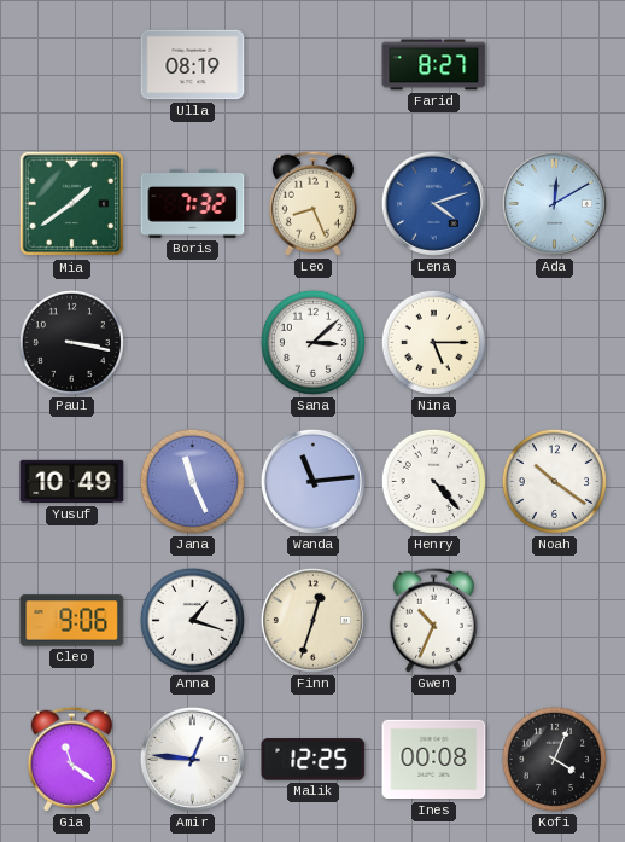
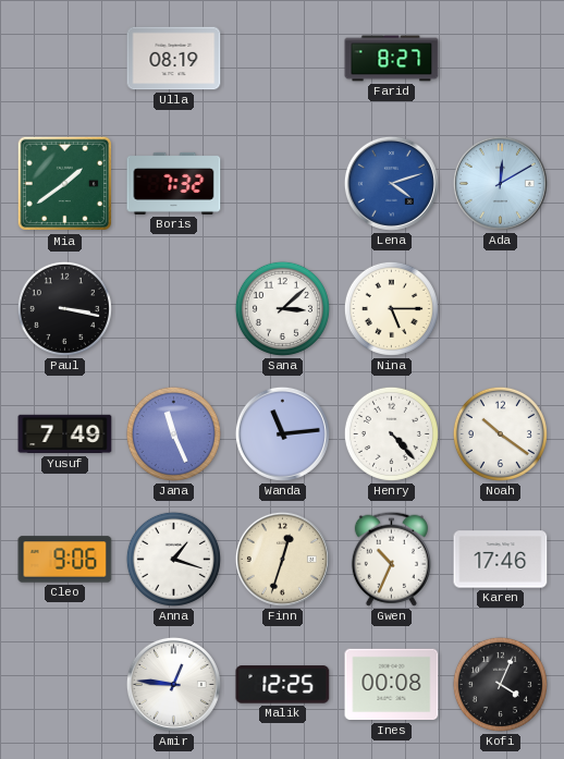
Leo: 8:26 -> none
Yusuf: 10:49 -> 7:49
Karen: none -> 17:46
Gia: 11:21 -> none
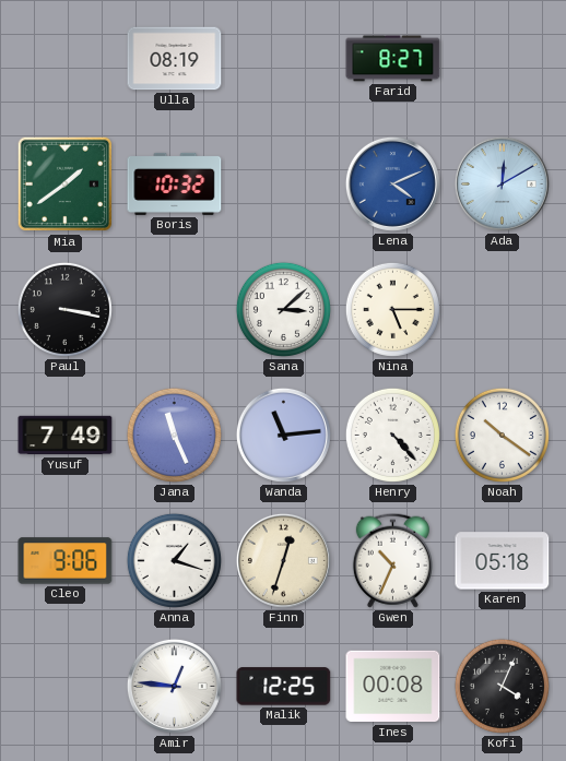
Boris: 7:32 -> 10:32
Lena: 4:12 -> 4:11
Karen: 17:46 -> 05:18
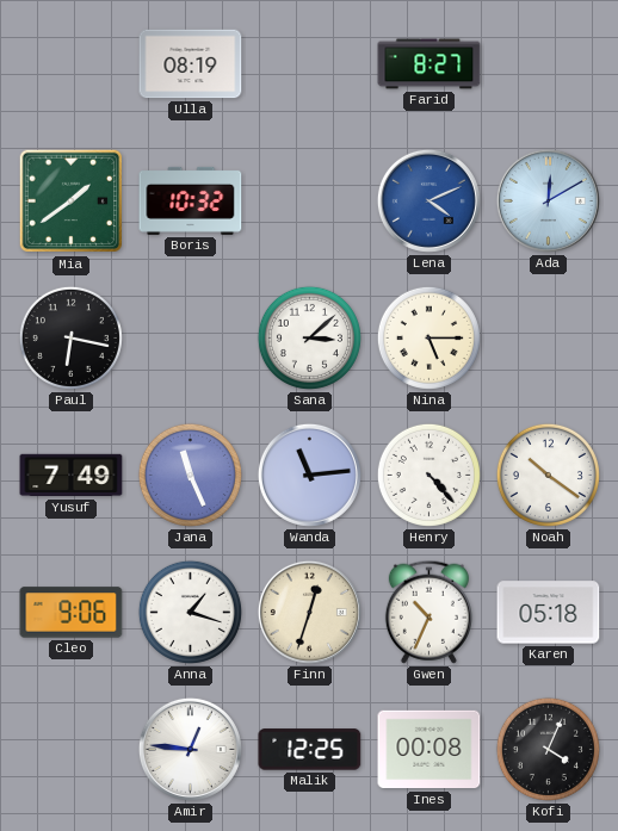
Paul: 3:17 -> 6:17
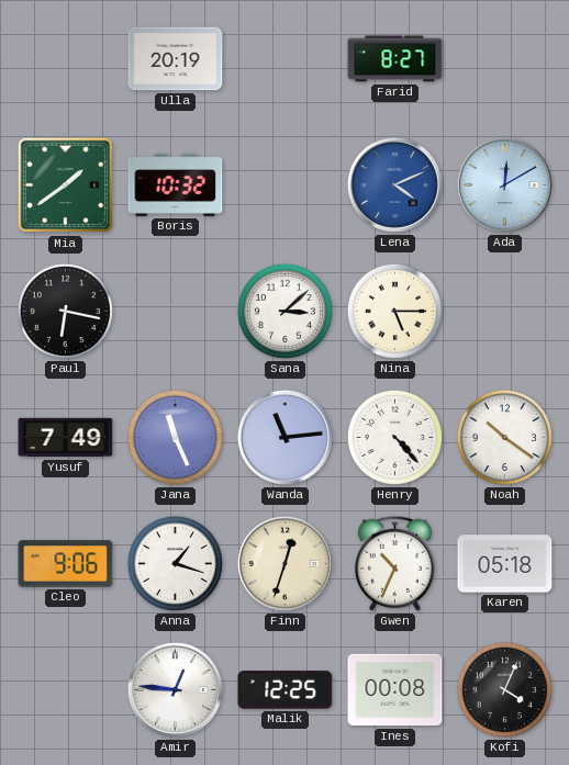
Ulla: 08:19 -> 20:19
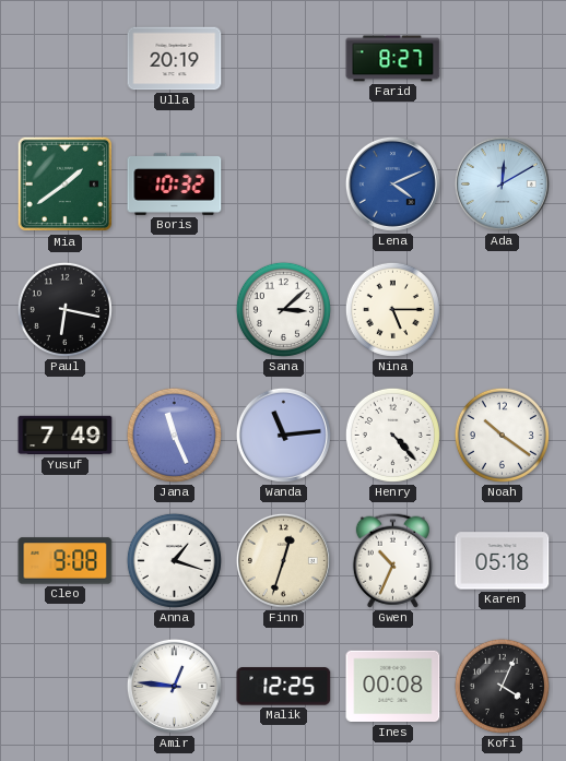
Cleo: 9:06 -> 9:08
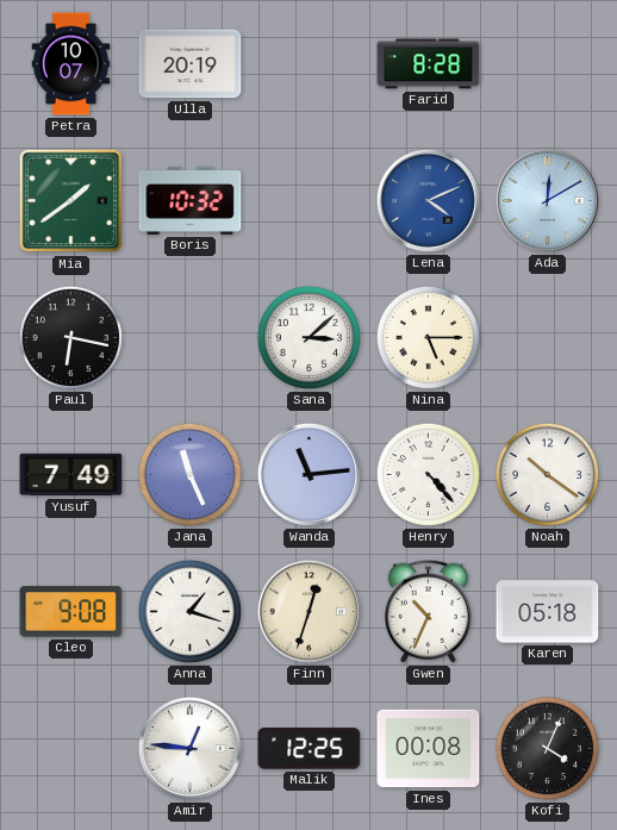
Petra: none -> 10:07
Farid: 8:27 -> 8:28
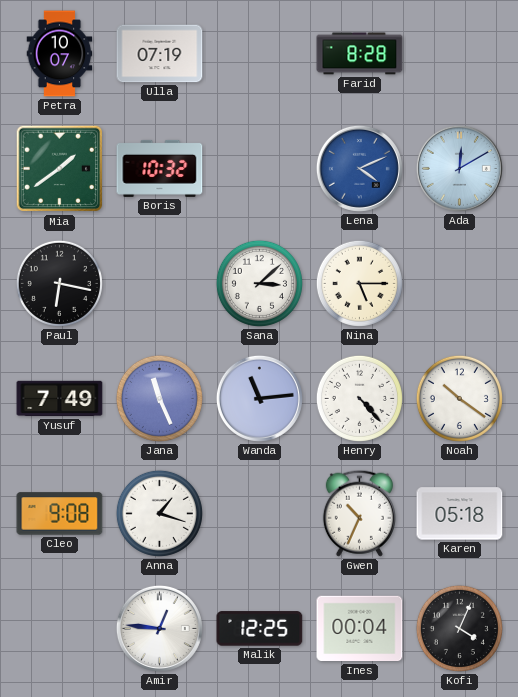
Ulla: 20:19 -> 07:19
Finn: 12:33 -> none
Ines: 00:08 -> 00:04
